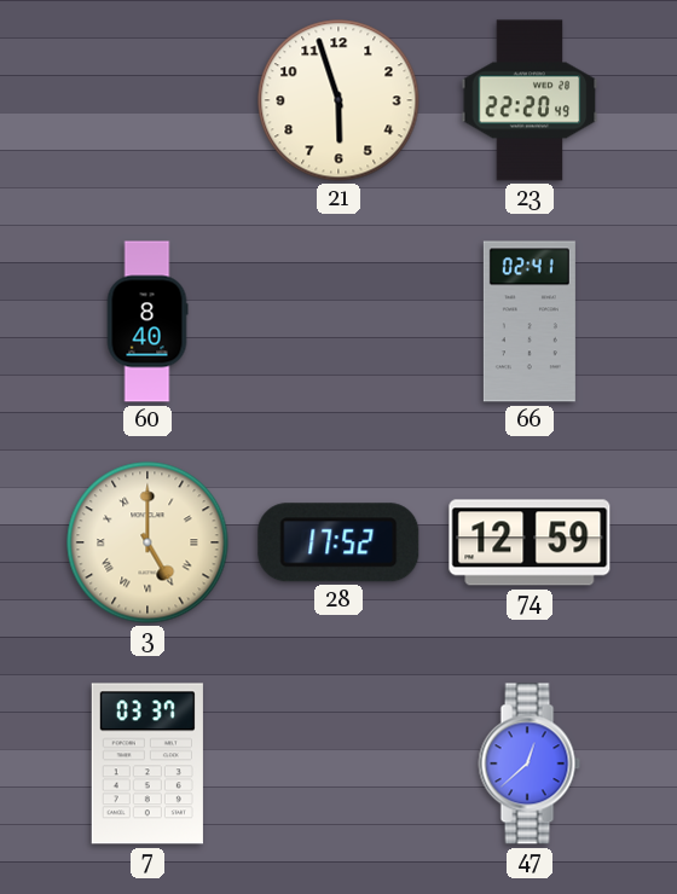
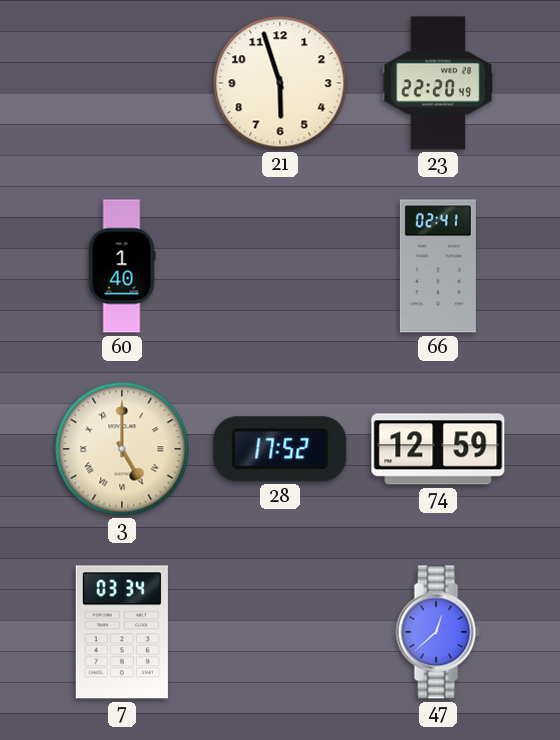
60: 8:40 -> 1:40
7: 03:37 -> 03:34
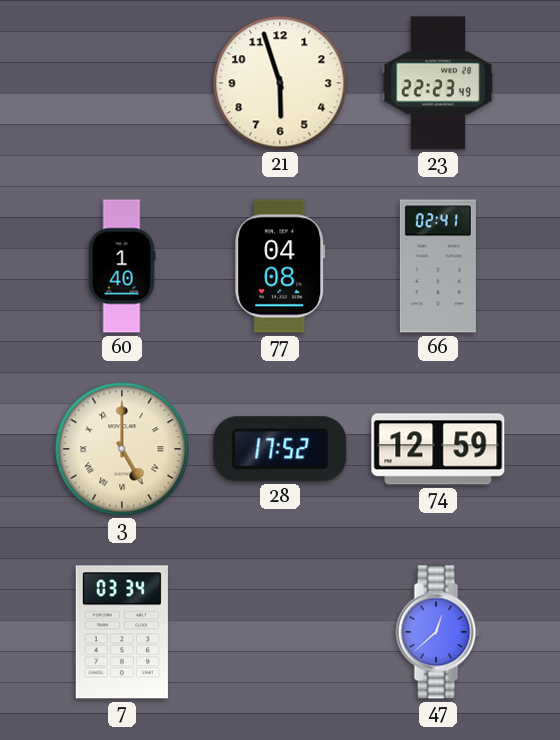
23: 22:20 -> 22:23
77: none -> 04:08
